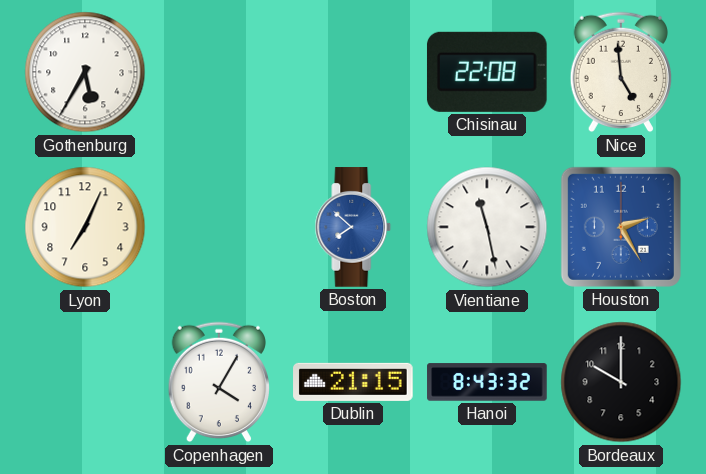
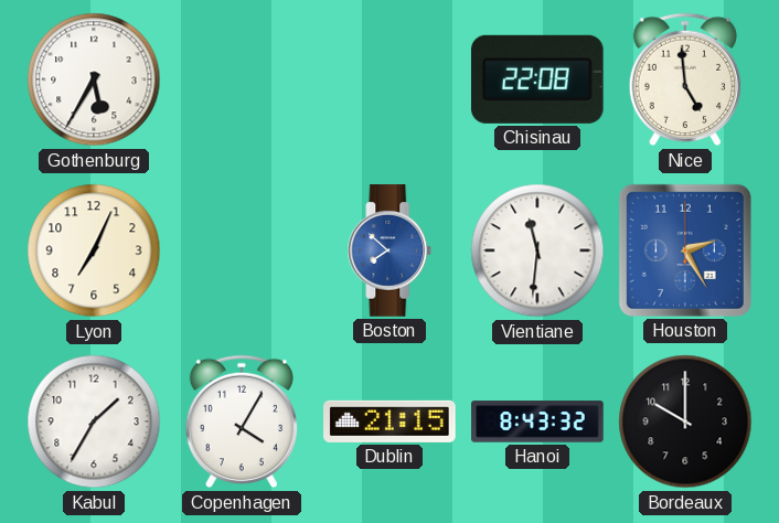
Vientiane: 11:28 -> 11:31
Kabul: none -> 1:35
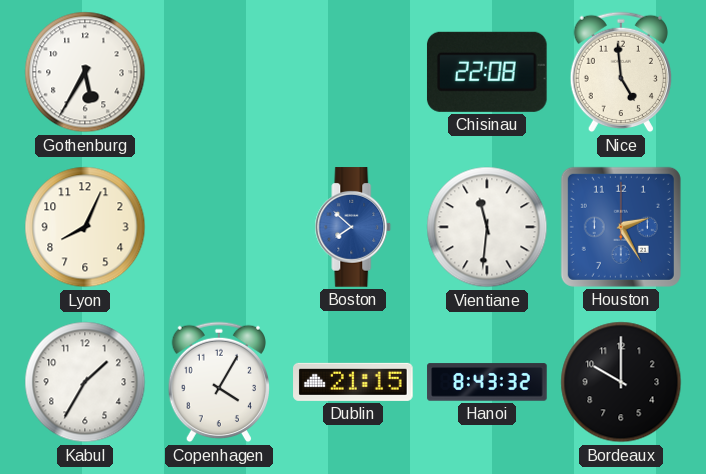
Lyon: 7:04 -> 8:04
